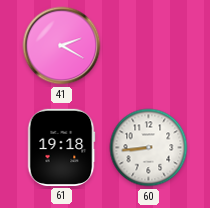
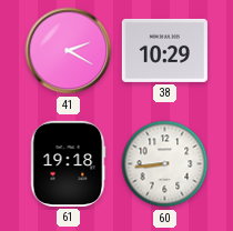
38: none -> 10:29
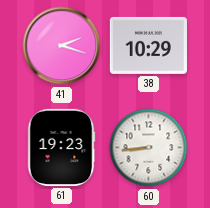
41: 2:20 -> 2:18
61: 19:18 -> 19:23
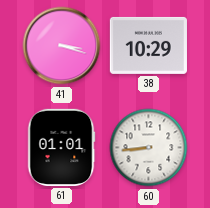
41: 2:18 -> 3:18
61: 19:23 -> 01:01
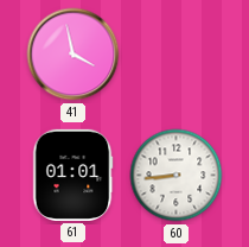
41: 3:18 -> 3:58
38: 10:29 -> none
